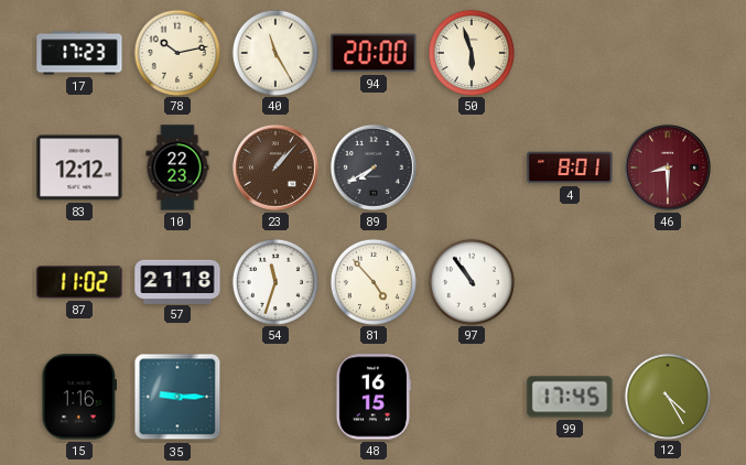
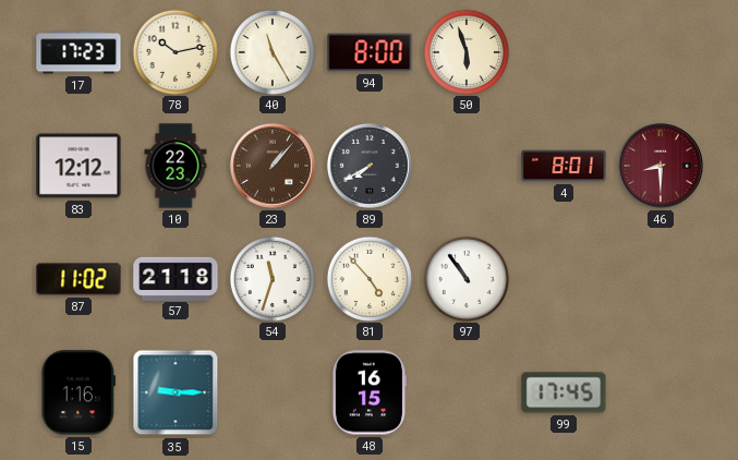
94: 20:00 -> 8:00
12: 4:25 -> none
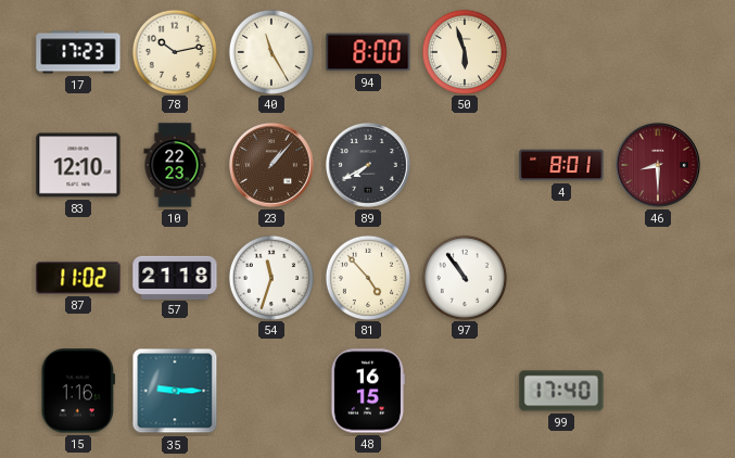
83: 12:12 -> 12:10
99: 17:45 -> 17:40
